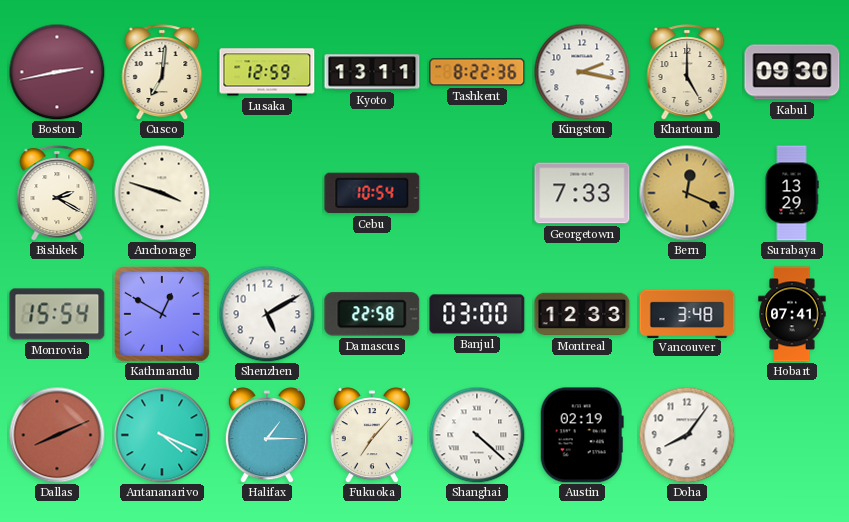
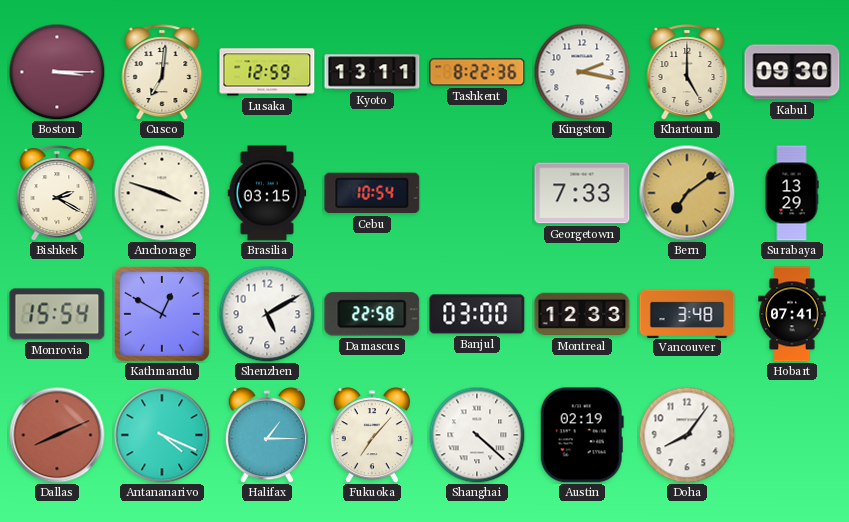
Boston: 2:43 -> 3:15
Brasilia: none -> 03:15
Bern: 12:19 -> 7:09
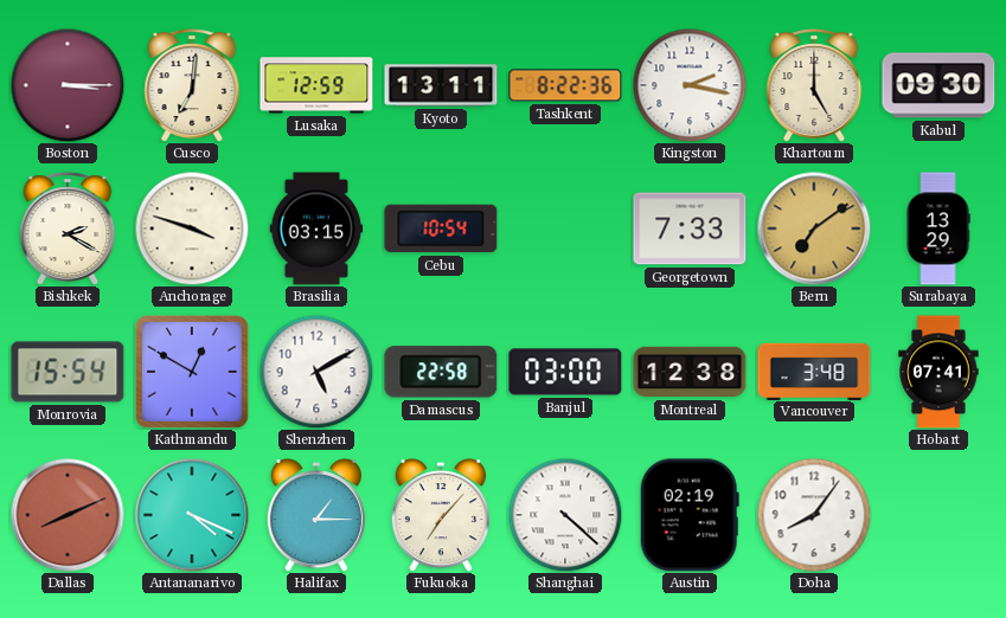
Montreal: 12:33 -> 12:38
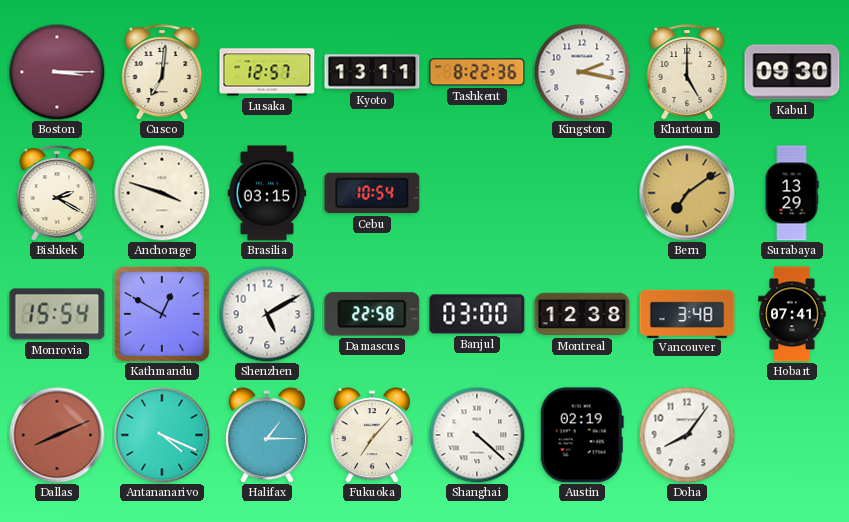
Lusaka: 12:59 -> 12:57
Georgetown: 7:33 -> none
